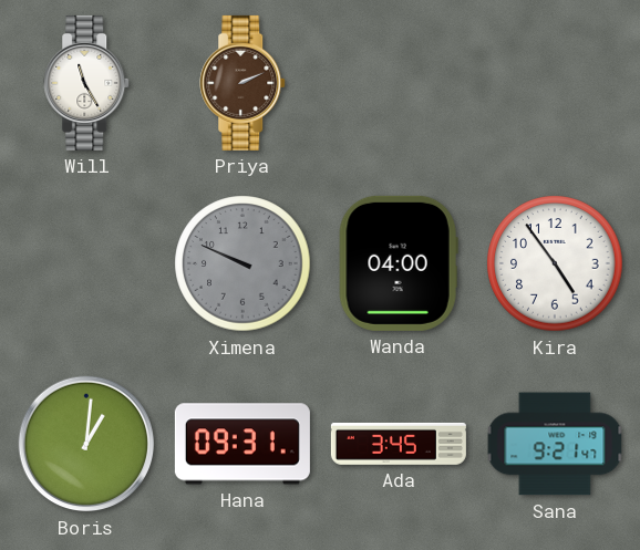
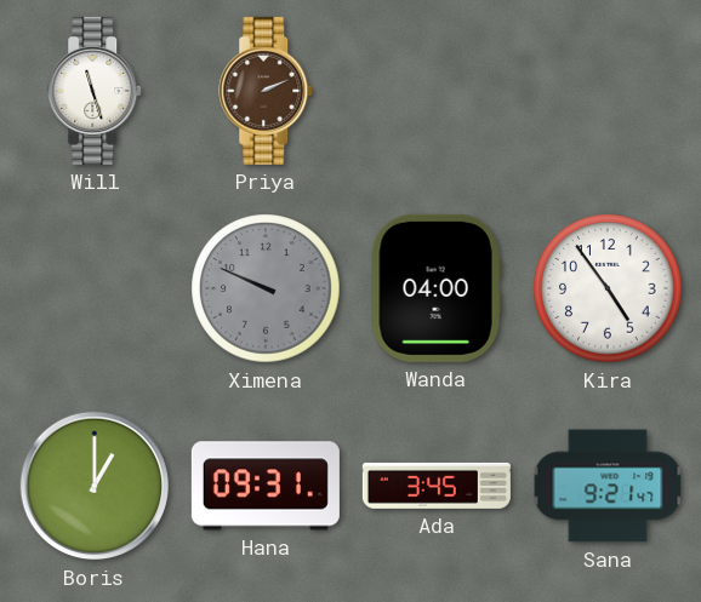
Will: 11:25 -> 11:27
Boris: 1:01 -> 1:00
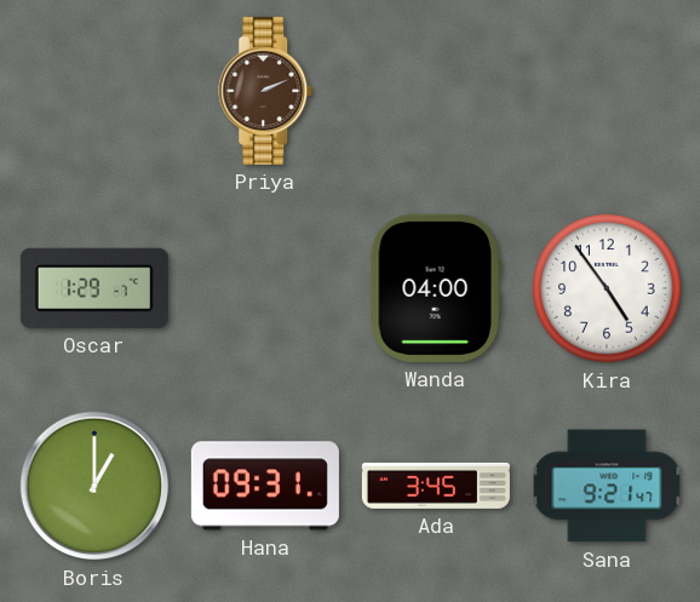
Will: 11:27 -> none
Oscar: none -> 1:29
Ximena: 9:49 -> none
